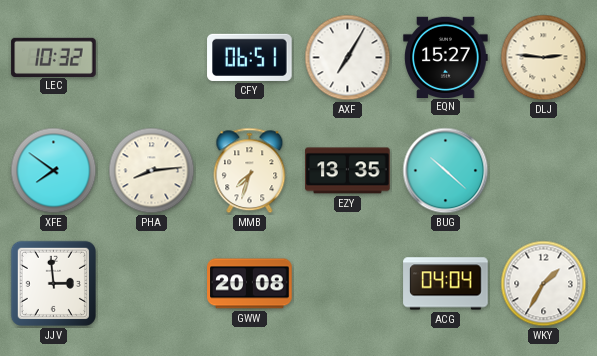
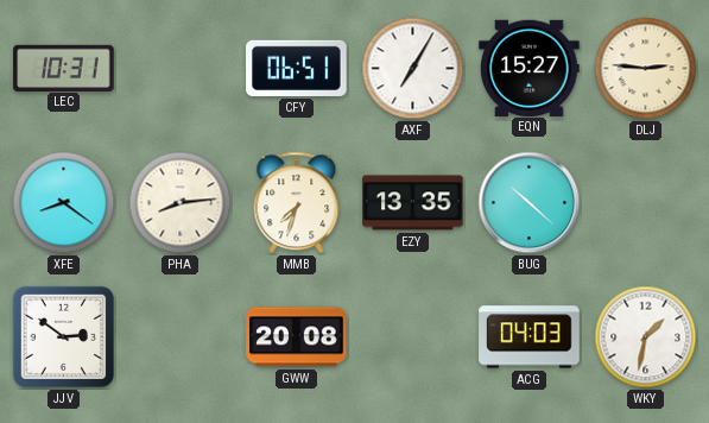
LEC: 10:32 -> 10:31
XFE: 7:51 -> 8:21
JJV: 2:59 -> 2:51
ACG: 04:04 -> 04:03
WKY: 1:35 -> 1:32
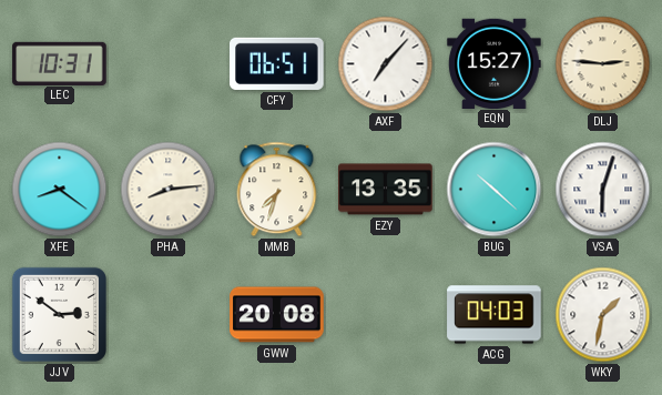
AXF: 7:05 -> 7:07
VSA: none -> 6:03
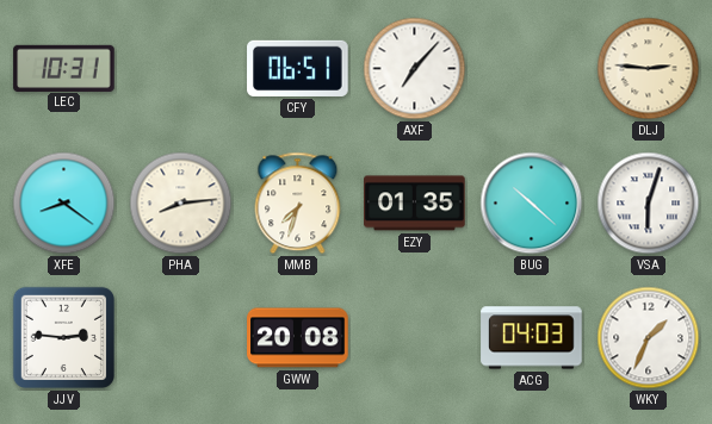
EQN: 15:27 -> none
EZY: 13:35 -> 01:35
JJV: 2:51 -> 2:46
WKY: 1:32 -> 1:34
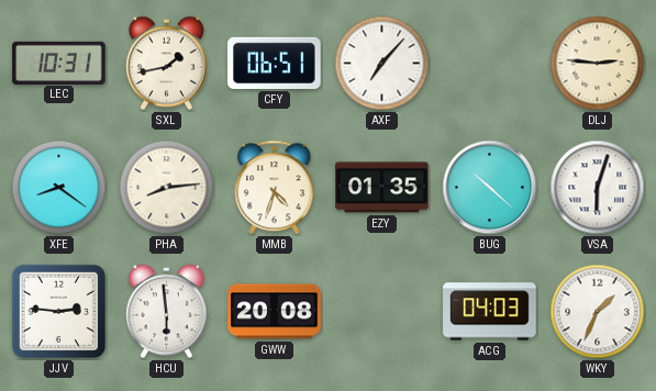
SXL: none -> 1:43
MMB: 7:33 -> 4:33
HCU: none -> 5:59
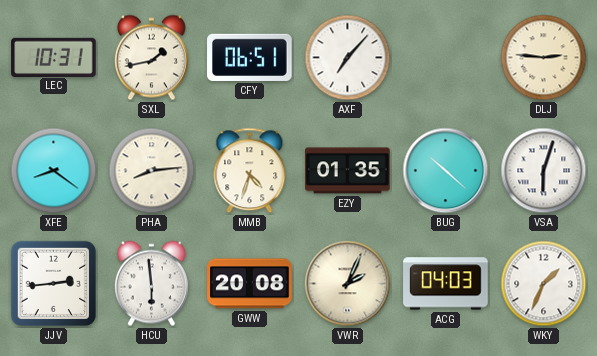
JJV: 2:46 -> 2:44
VWR: none -> 2:04
